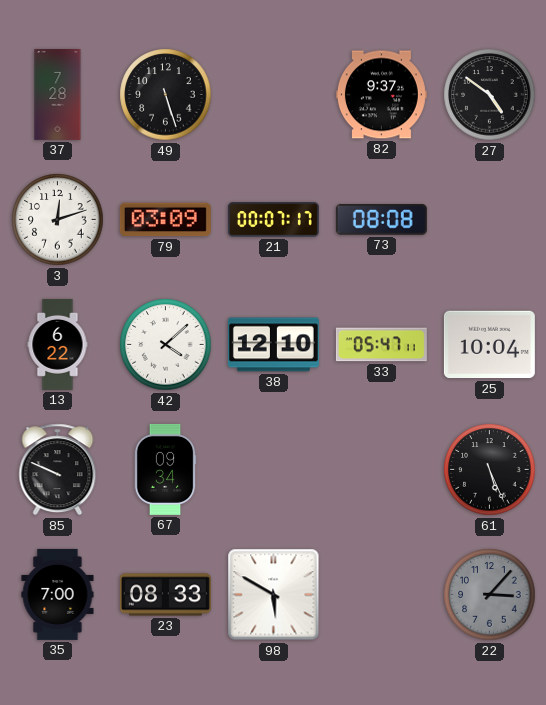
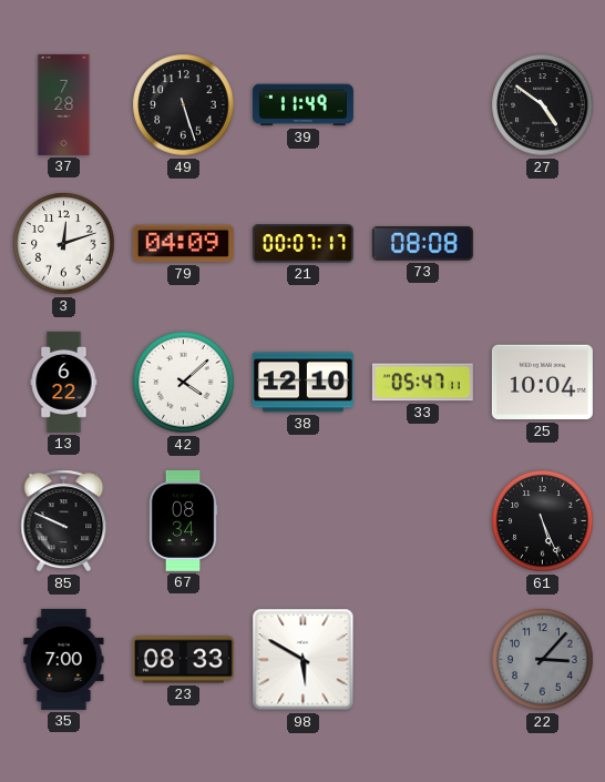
39: none -> 11:49
82: 9:37 -> none
79: 03:09 -> 04:09
67: 09:34 -> 08:34
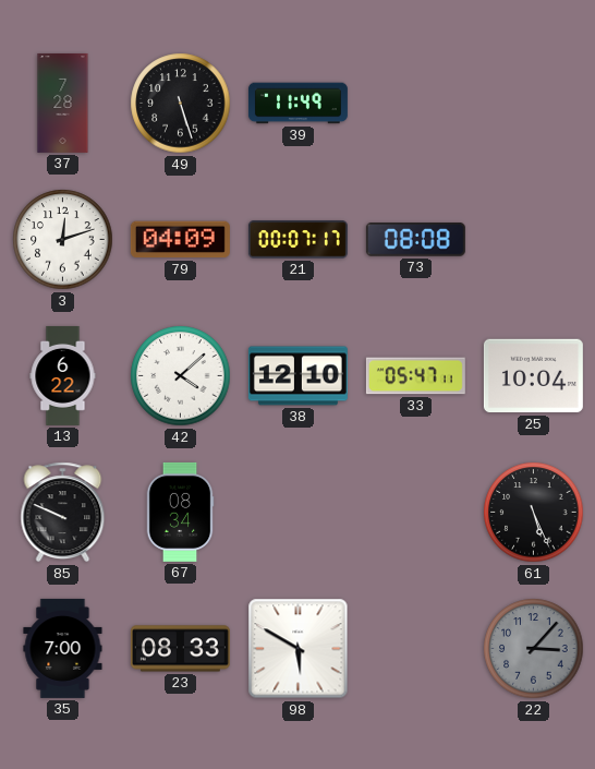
27: 4:51 -> none
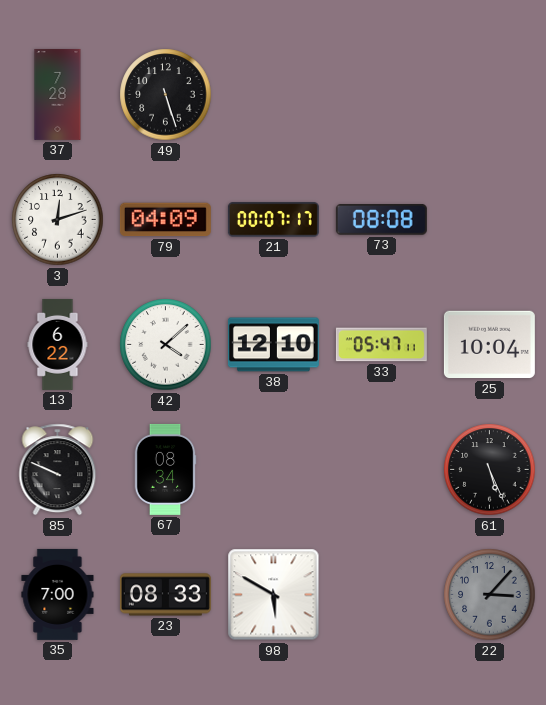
39: 11:49 -> none
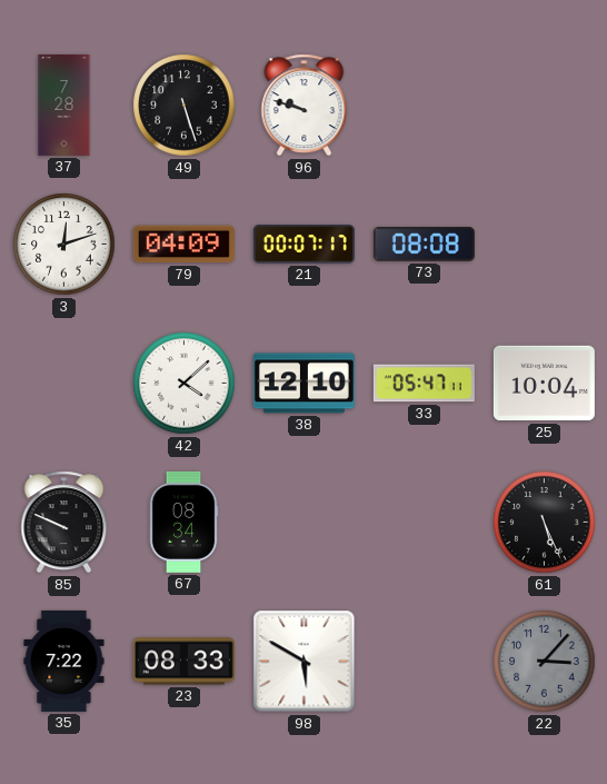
96: none -> 9:48
13: 6:22 -> none
35: 7:00 -> 7:22
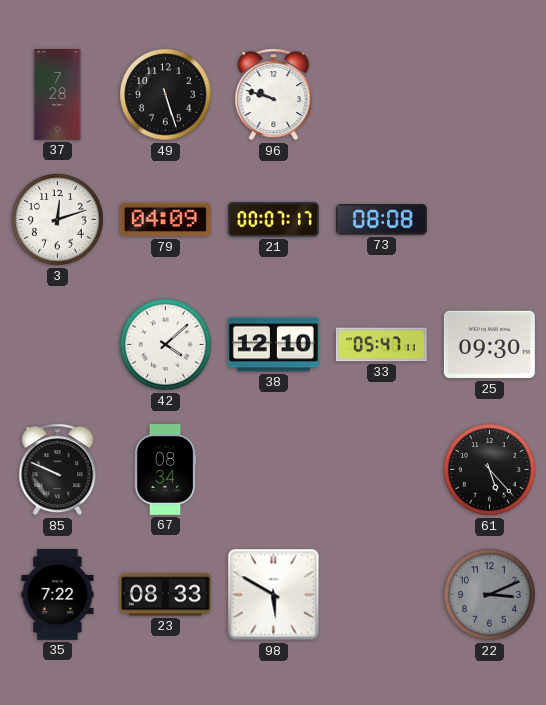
25: 10:04 -> 09:30
61: 5:26 -> 5:23
22: 3:07 -> 3:11
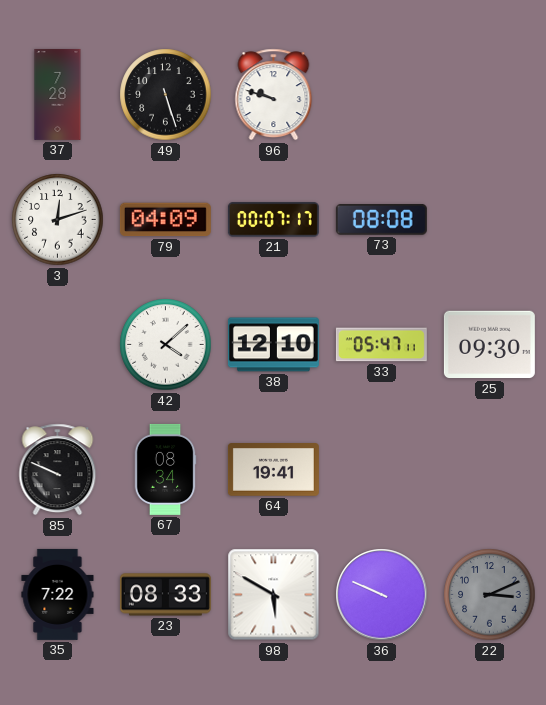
64: none -> 19:41
61: 5:23 -> none
36: none -> 9:49
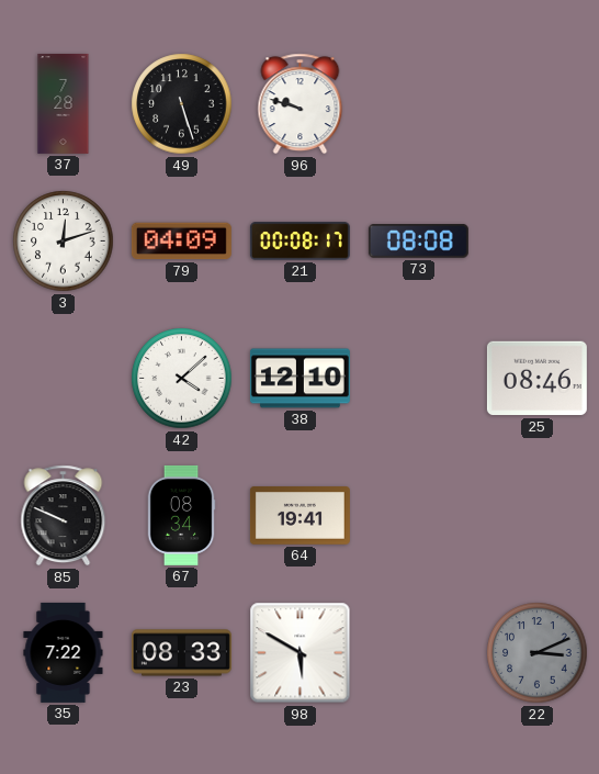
21: 00:07 -> 00:08
33: 05:47 -> none
25: 09:30 -> 08:46
36: 9:49 -> none
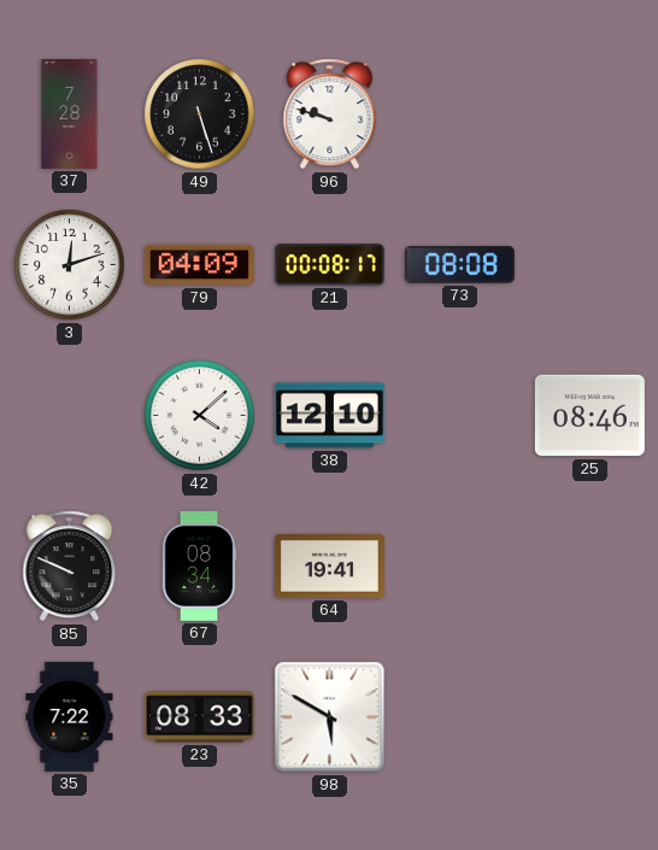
22: 3:11 -> none
